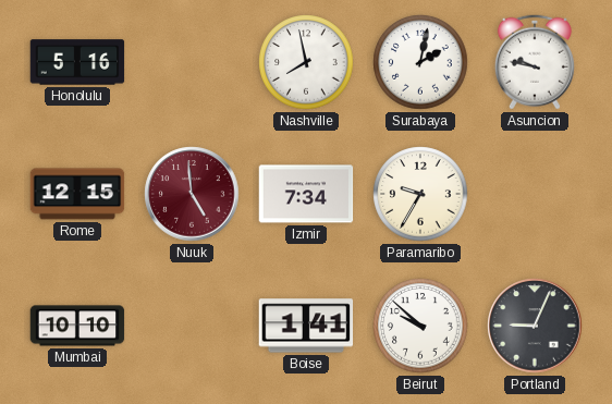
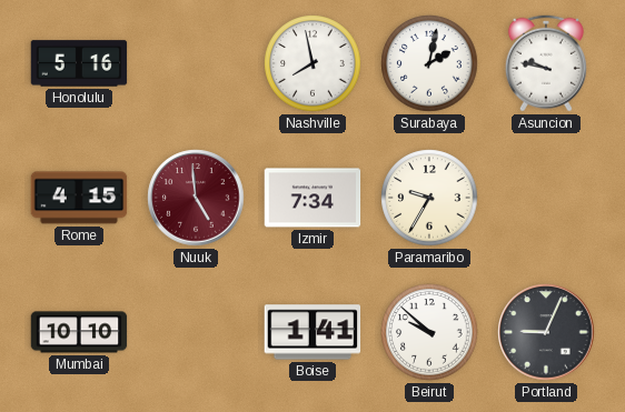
Rome: 12:15 -> 4:15
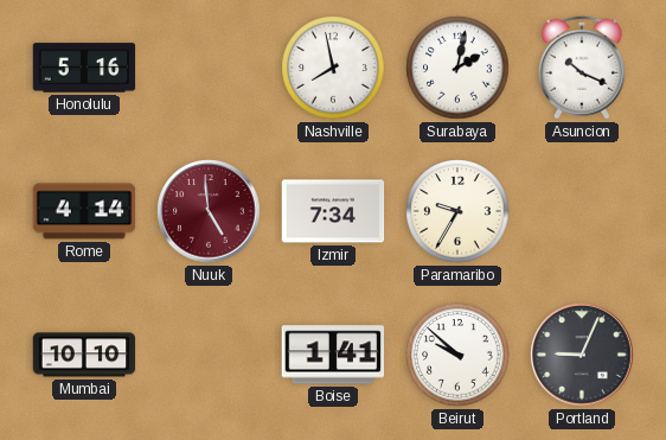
Asuncion: 9:47 -> 10:19
Rome: 4:15 -> 4:14
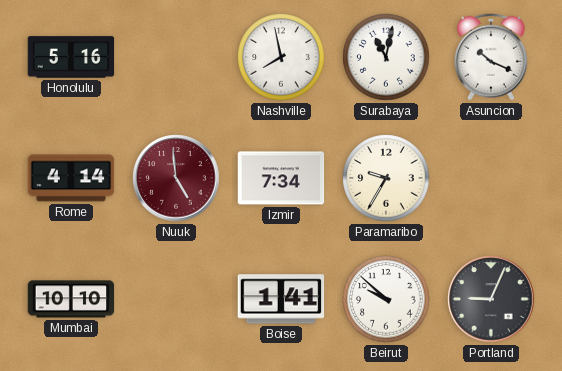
Surabaya: 2:02 -> 11:02
